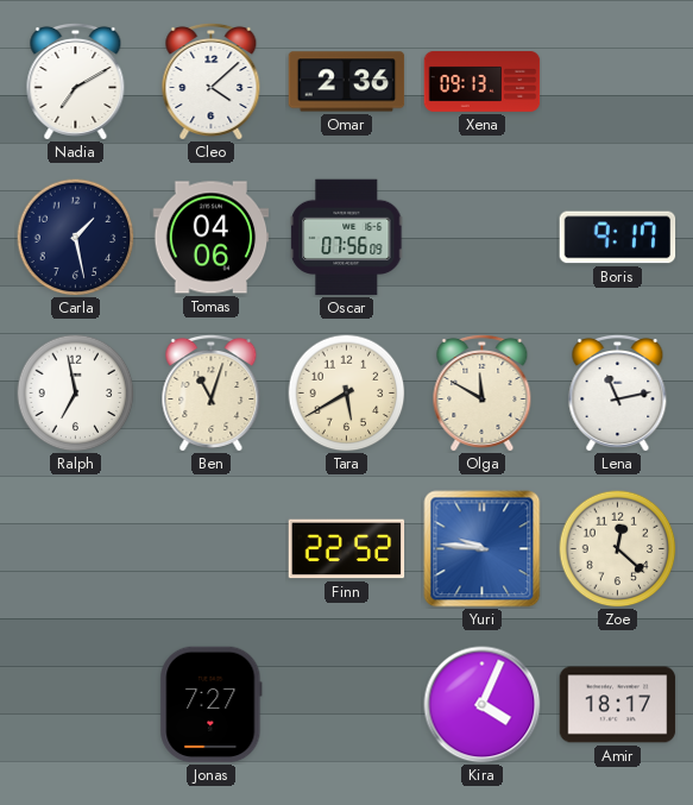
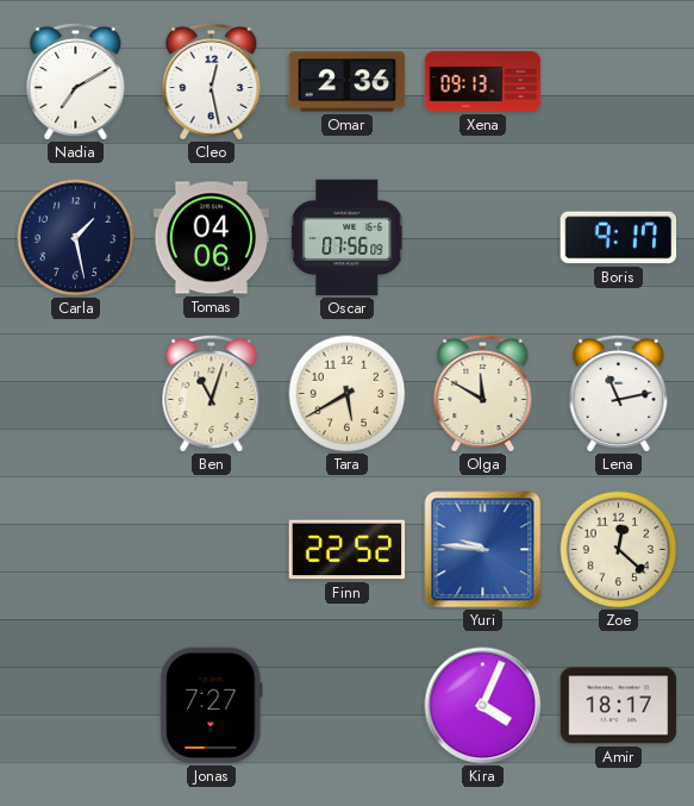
Cleo: 4:08 -> 12:28
Ralph: 6:58 -> none
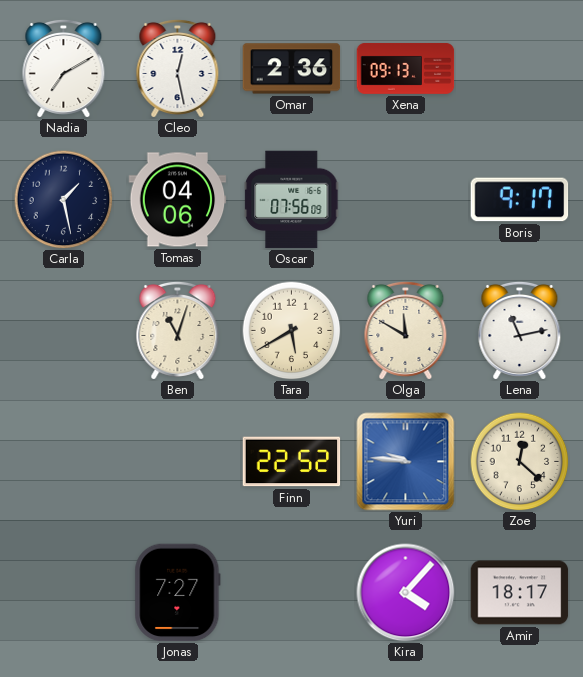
Kira: 4:04 -> 4:07
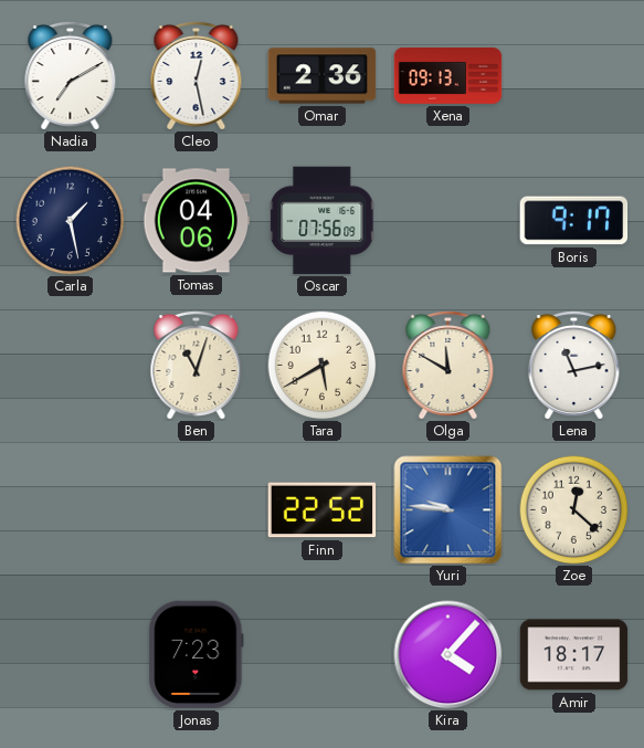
Jonas: 7:27 -> 7:23
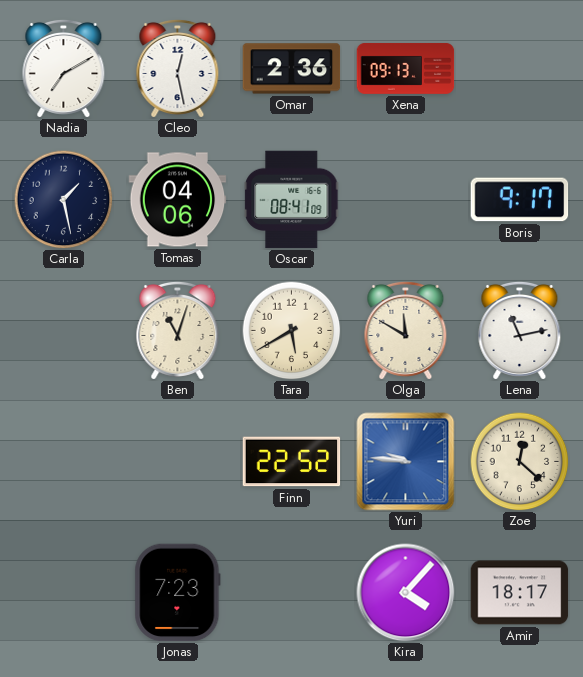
Oscar: 07:56 -> 08:41
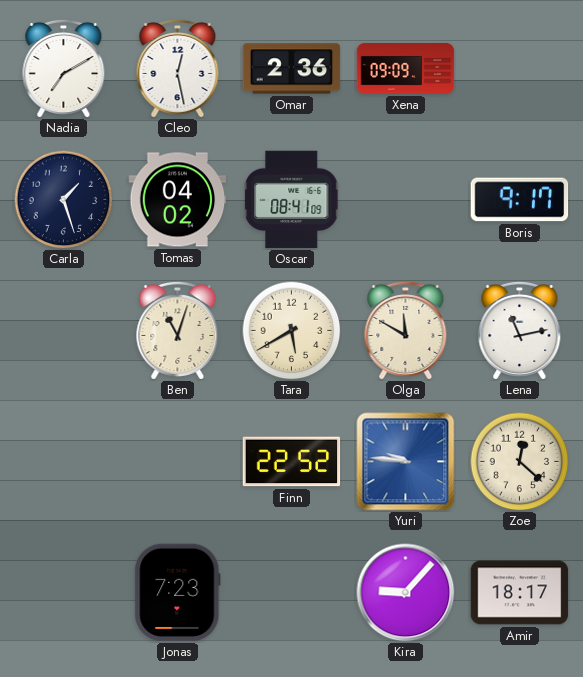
Xena: 09:13 -> 09:09
Carla: 1:28 -> 1:27
Tomas: 04:06 -> 04:02
Kira: 4:07 -> 9:07
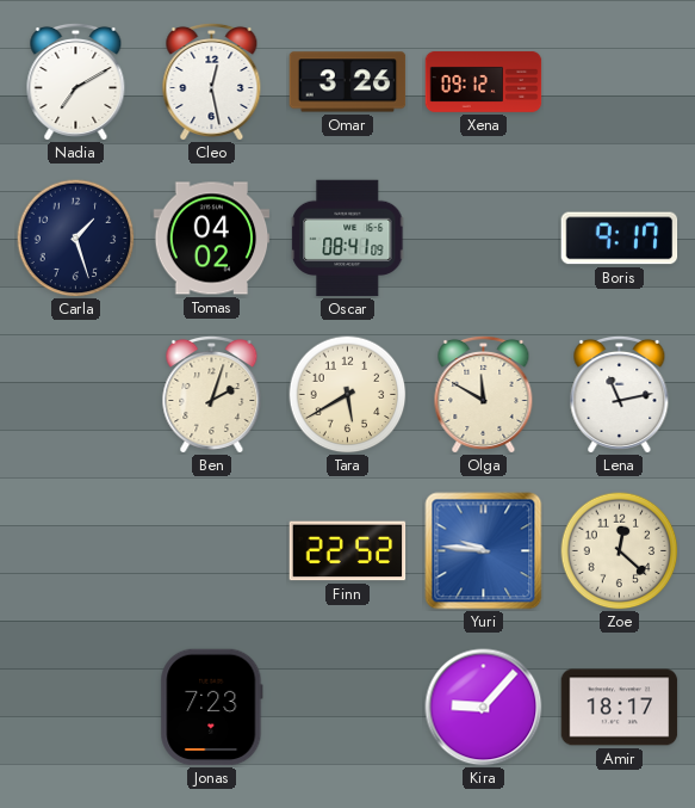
Omar: 2:36 -> 3:26
Xena: 09:09 -> 09:12
Ben: 11:03 -> 2:03
